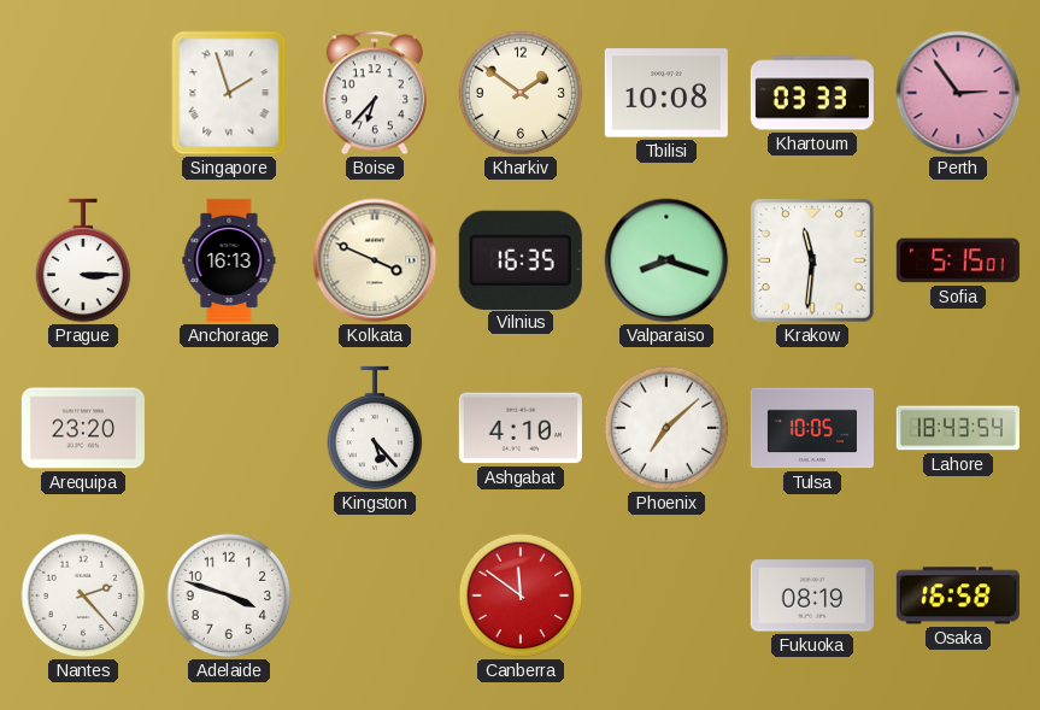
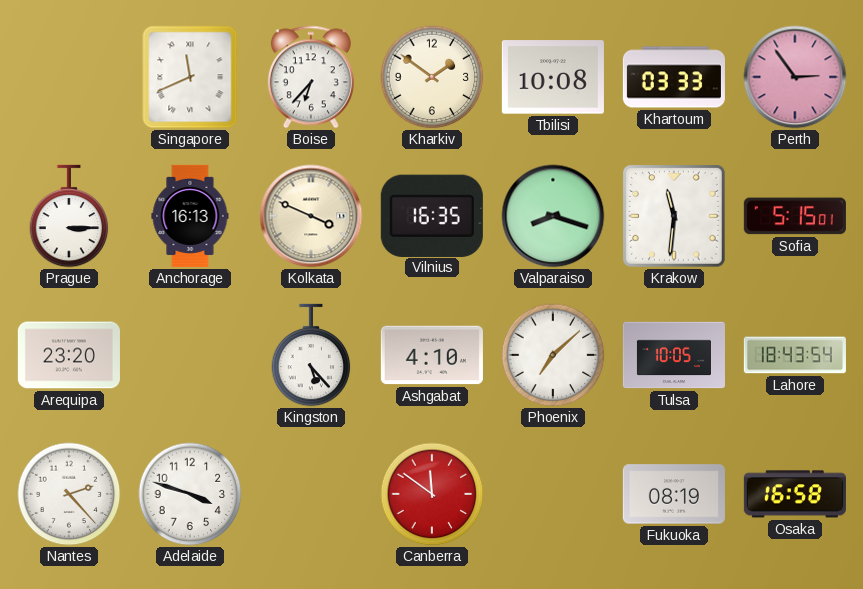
Singapore: 1:57 -> 11:41
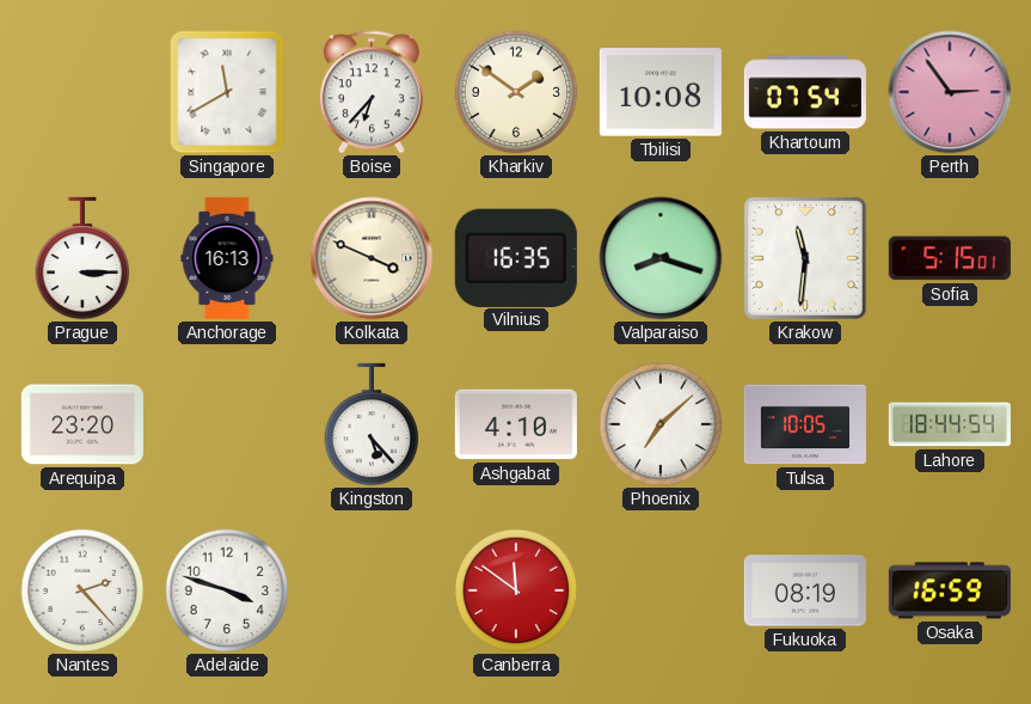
Singapore: 11:41 -> 11:40
Khartoum: 03:33 -> 07:54
Lahore: 18:43 -> 18:44
Osaka: 16:58 -> 16:59
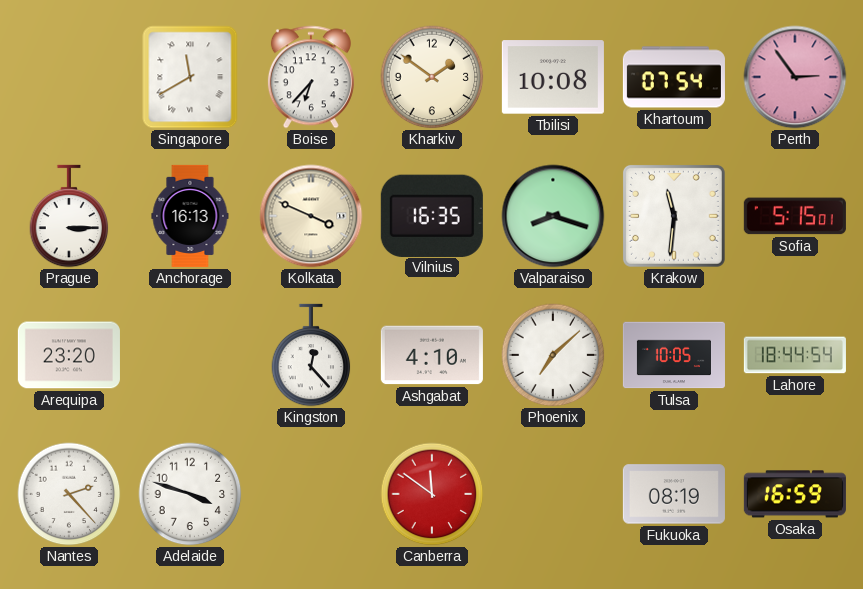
Kingston: 5:23 -> 12:23
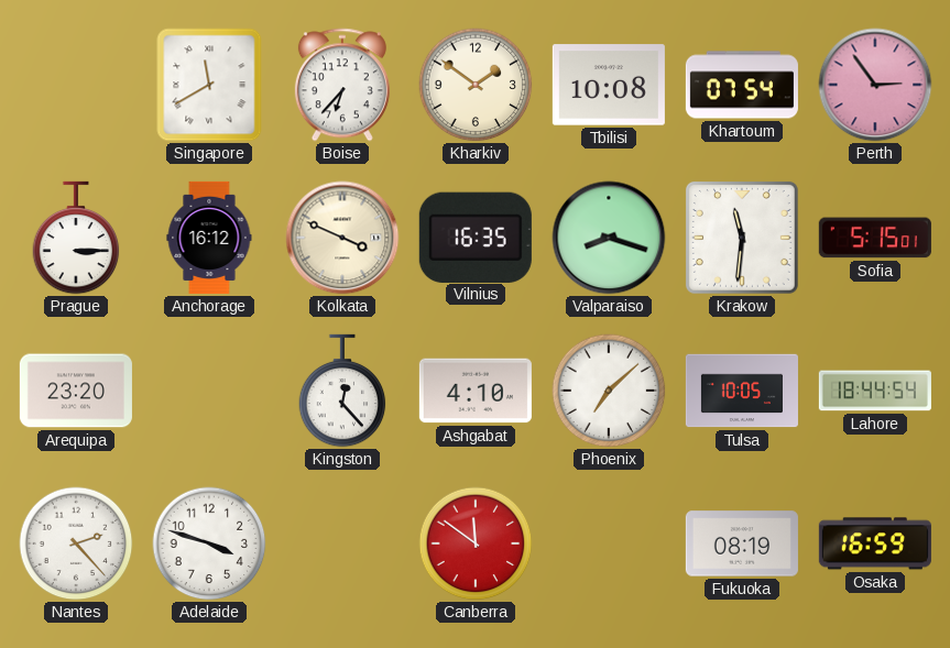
Anchorage: 16:13 -> 16:12
